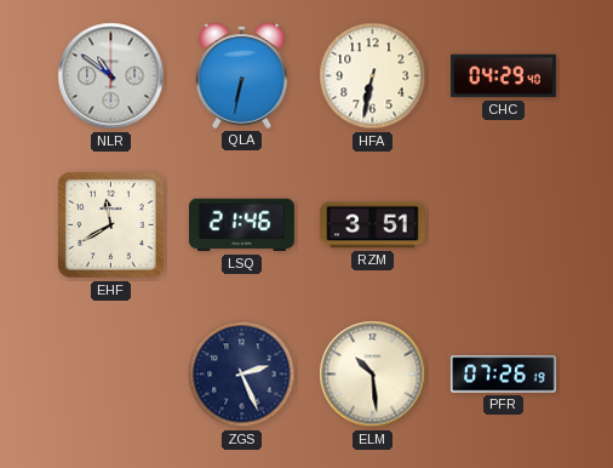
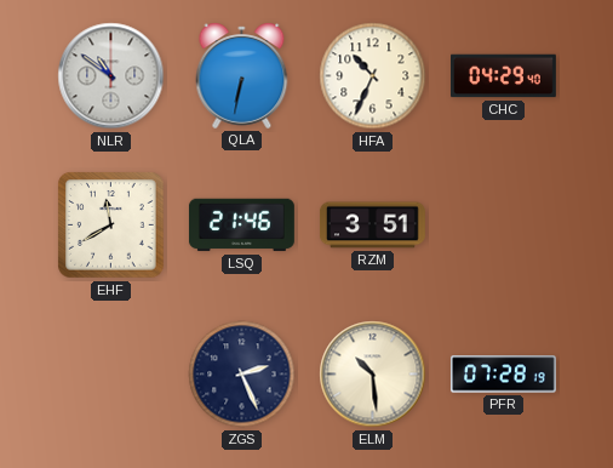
HFA: 6:32 -> 10:34
PFR: 07:26 -> 07:28
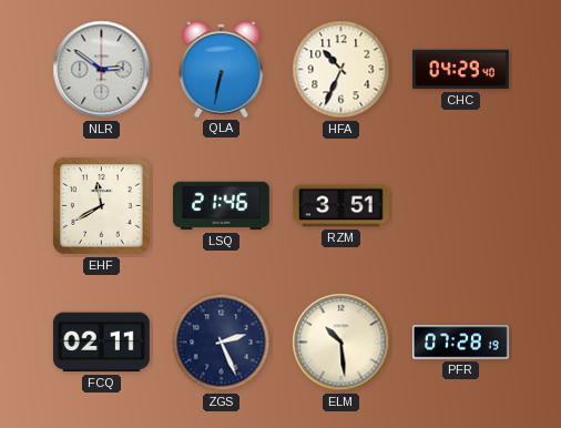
NLR: 10:51 -> 2:51
FCQ: none -> 02:11
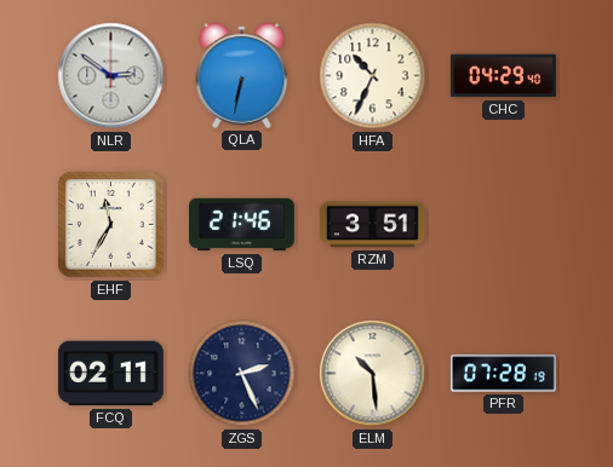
EHF: 11:40 -> 11:35
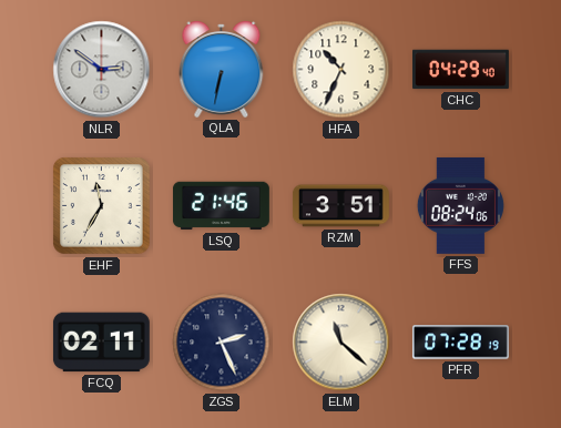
FFS: none -> 08:24
ELM: 10:29 -> 11:22
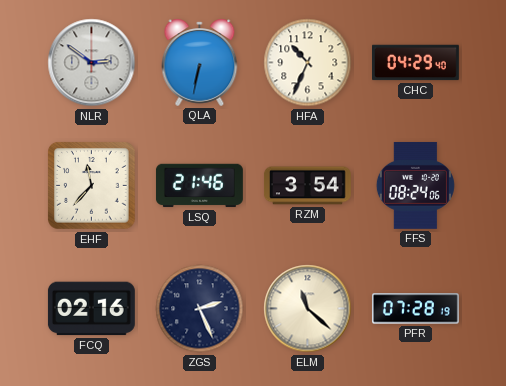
EHF: 11:35 -> 11:37
RZM: 3:51 -> 3:54
FCQ: 02:11 -> 02:16
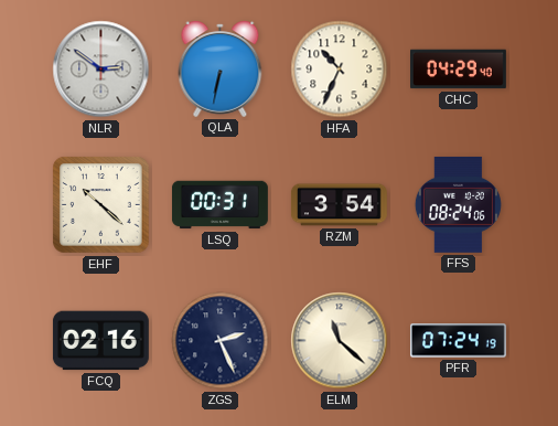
EHF: 11:37 -> 10:22
LSQ: 21:46 -> 00:31
PFR: 07:28 -> 07:24
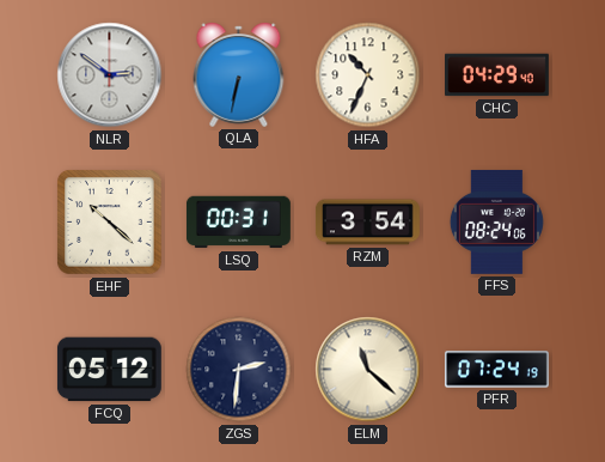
FCQ: 02:16 -> 05:12
ZGS: 2:26 -> 2:31
